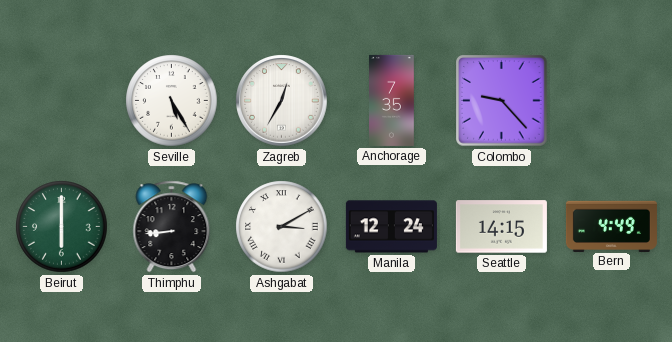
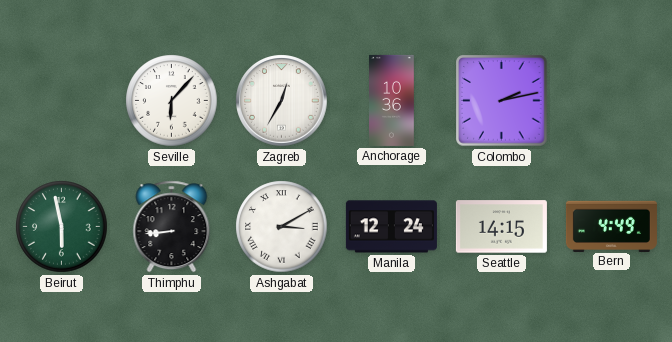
Seville: 5:25 -> 6:07
Anchorage: 7:35 -> 10:36
Colombo: 9:23 -> 2:13
Beirut: 6:00 -> 5:58
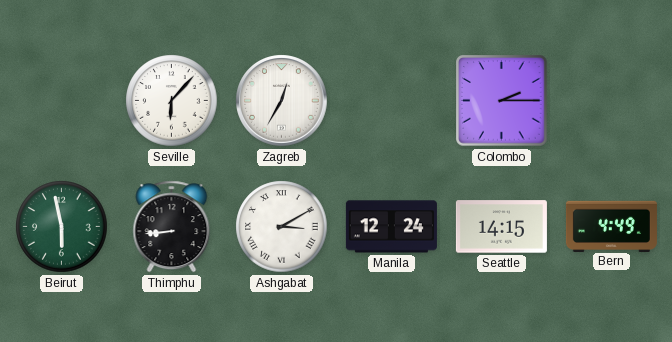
Anchorage: 10:36 -> none
Colombo: 2:13 -> 2:15
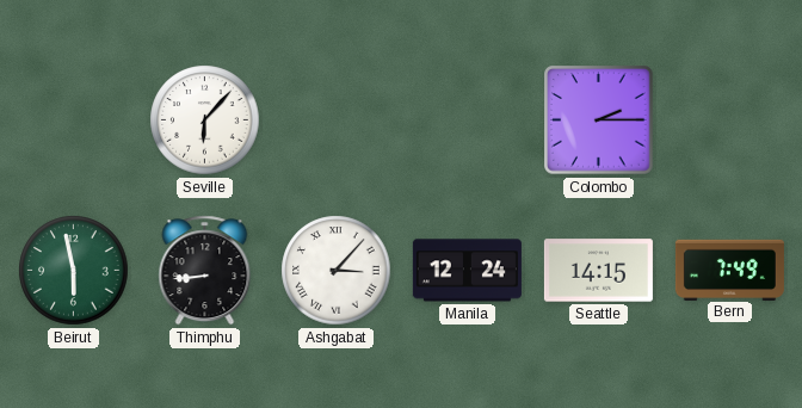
Zagreb: 12:35 -> none
Ashgabat: 3:10 -> 3:07
Bern: 4:49 -> 7:49
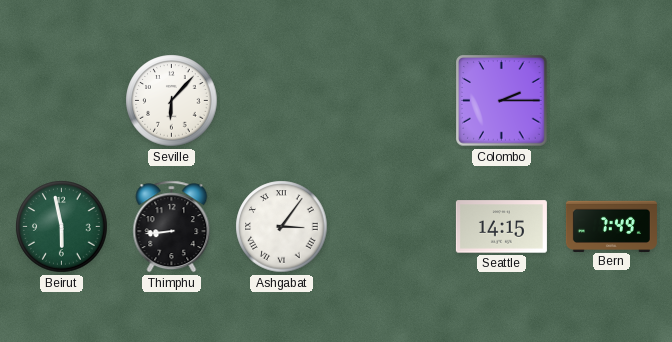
Ashgabat: 3:07 -> 3:06
Manila: 12:24 -> none
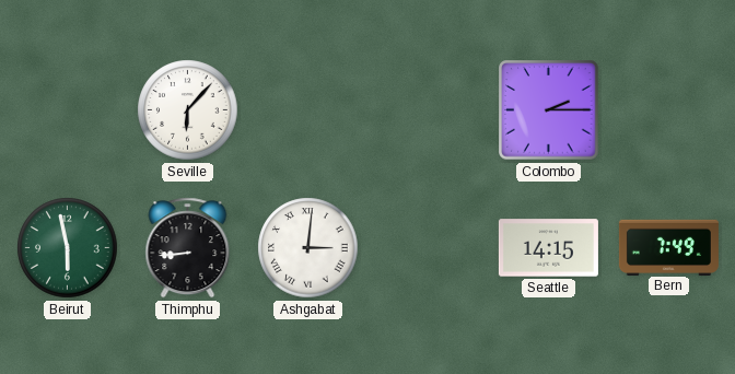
Ashgabat: 3:06 -> 3:01
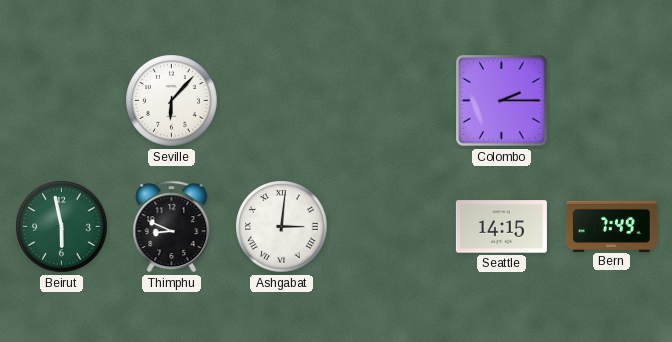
Thimphu: 8:44 -> 8:49
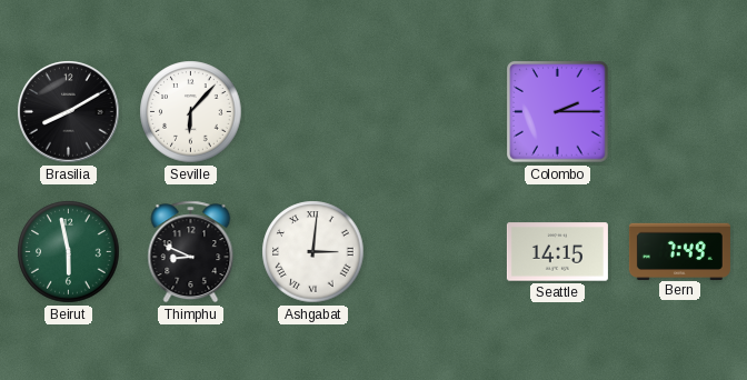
Brasilia: none -> 8:10
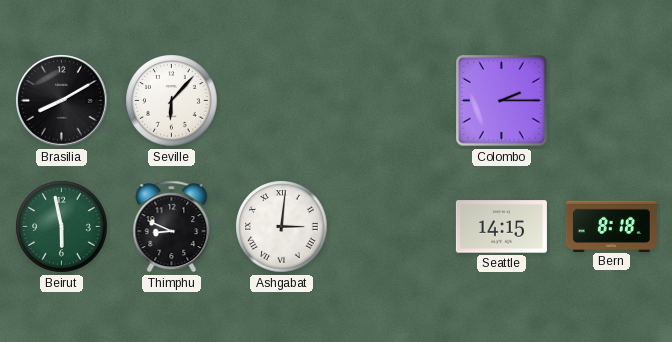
Bern: 7:49 -> 8:18
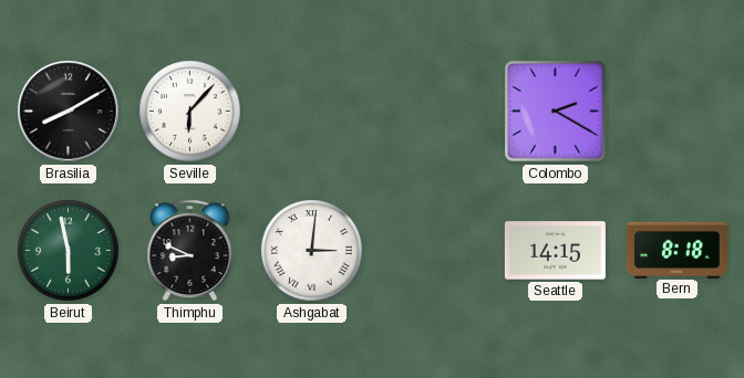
Colombo: 2:15 -> 2:20
